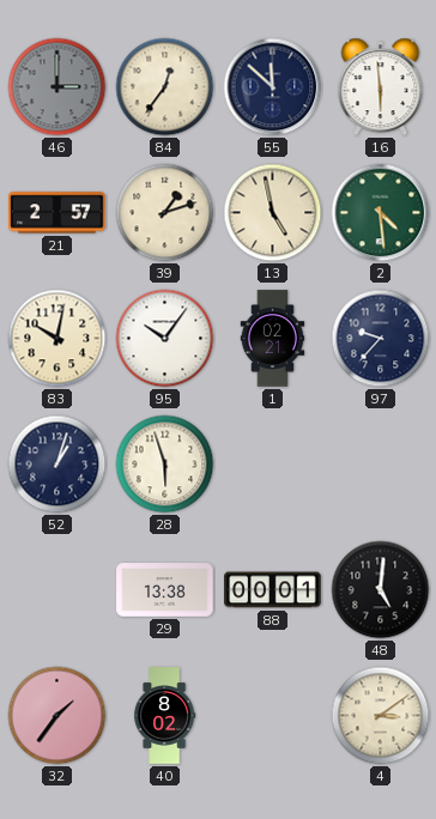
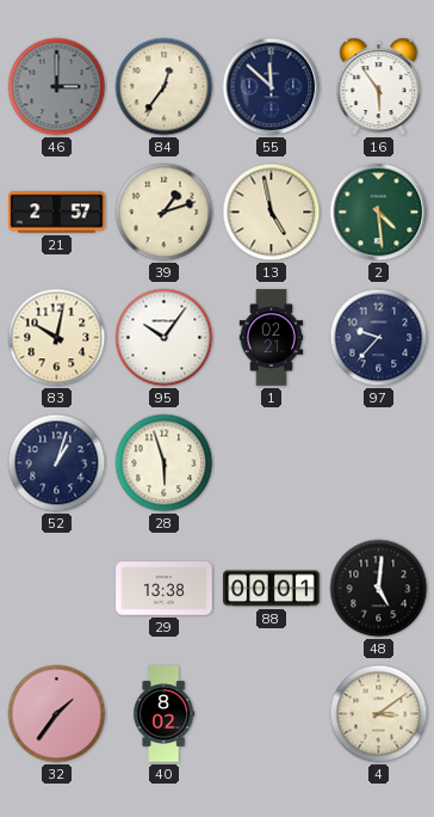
16: 5:59 -> 5:54
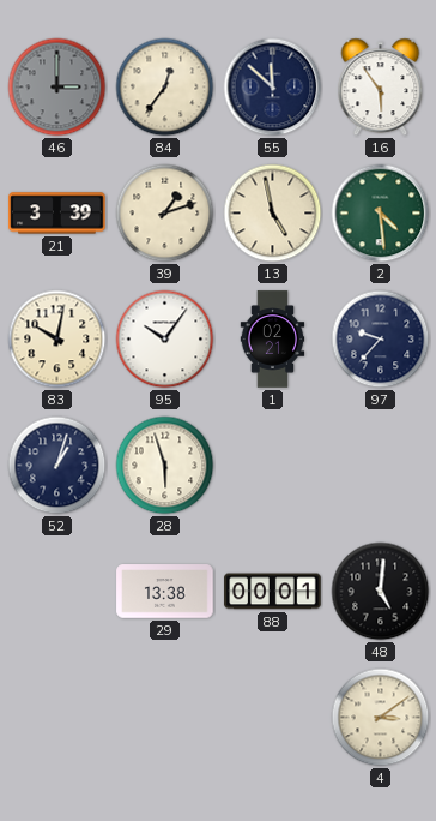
21: 2:57 -> 3:39
32: 1:36 -> none
40: 8:02 -> none
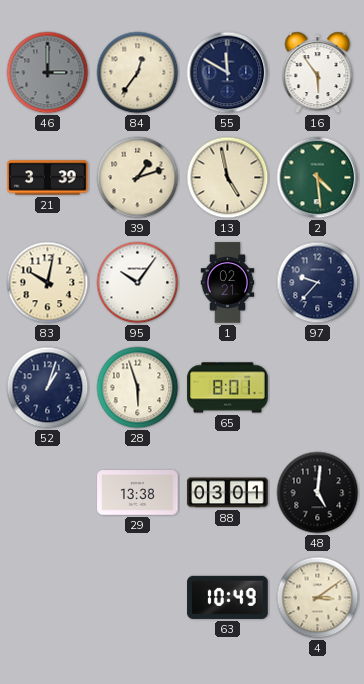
55: 11:52 -> 11:50
65: none -> 8:01
88: 00:01 -> 03:01
63: none -> 10:49
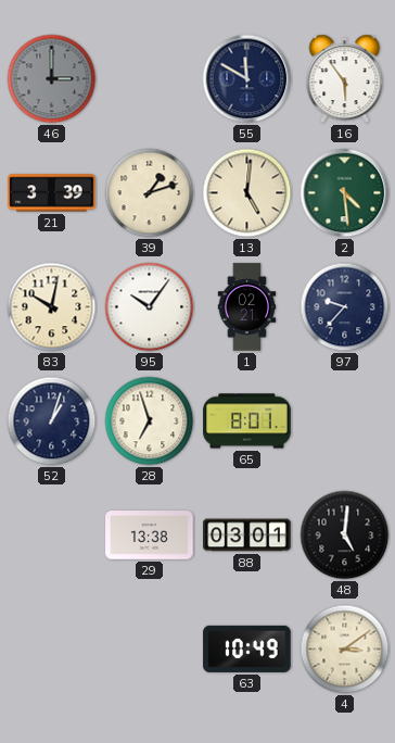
84: 12:36 -> none
13: 4:58 -> 5:01
28: 5:57 -> 6:57
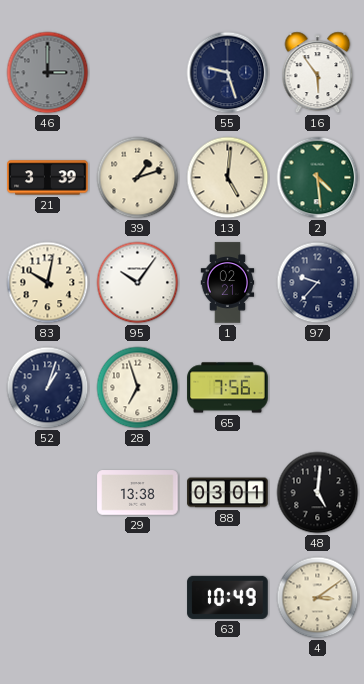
55: 11:50 -> 9:27
65: 8:01 -> 7:56
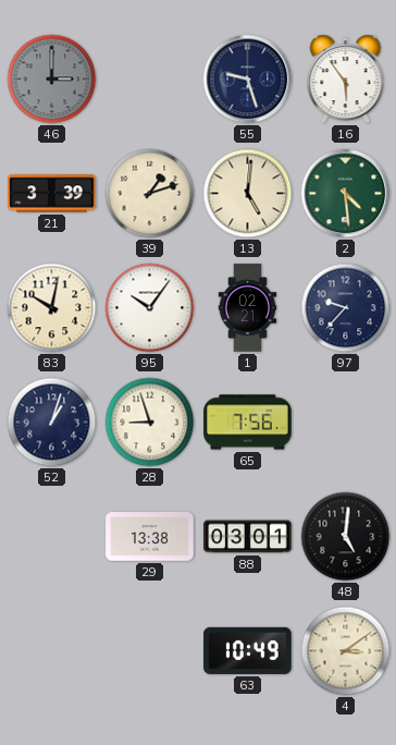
28: 6:57 -> 8:57
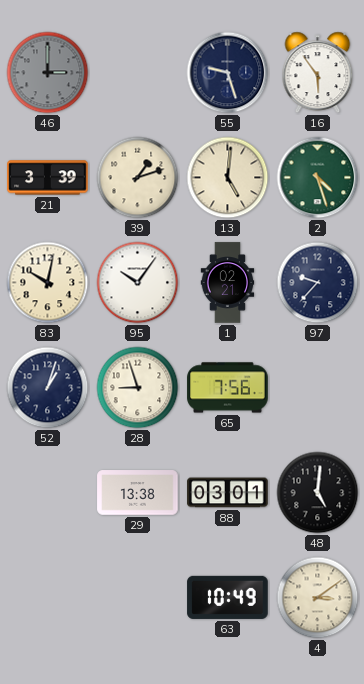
2: 4:29 -> 4:27
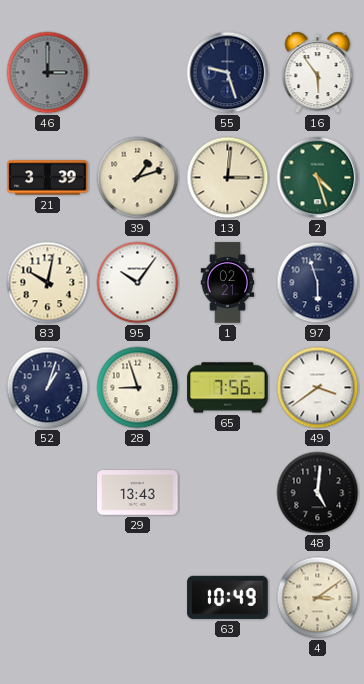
13: 5:01 -> 3:01
97: 9:37 -> 5:57
49: none -> 3:39
29: 13:38 -> 13:43
88: 03:01 -> none
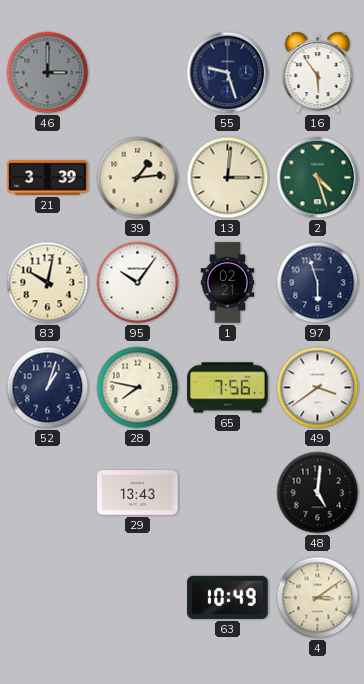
39: 1:12 -> 1:14
28: 8:57 -> 7:47
